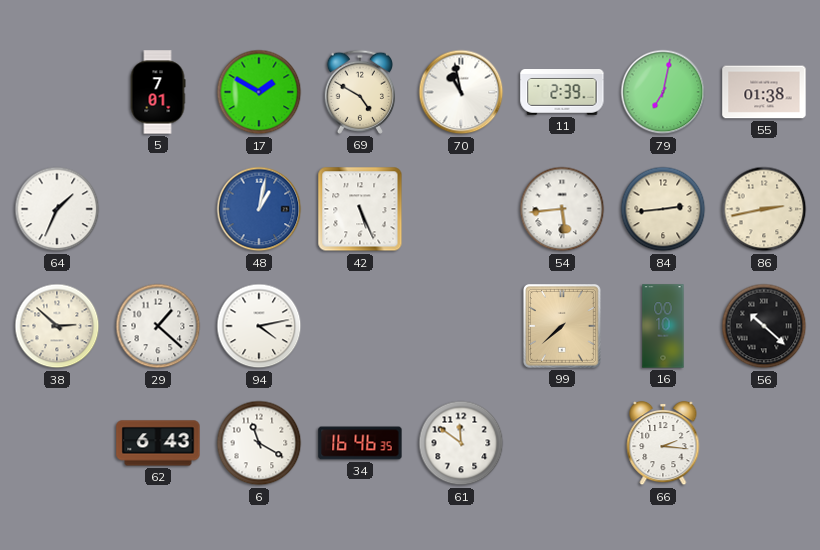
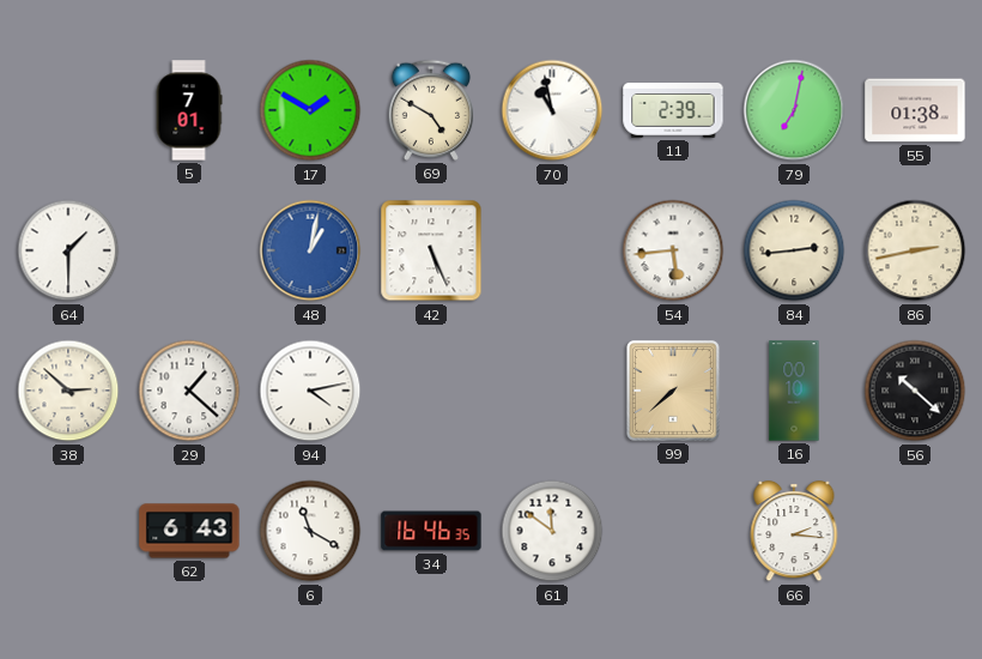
64: 1:34 -> 1:30
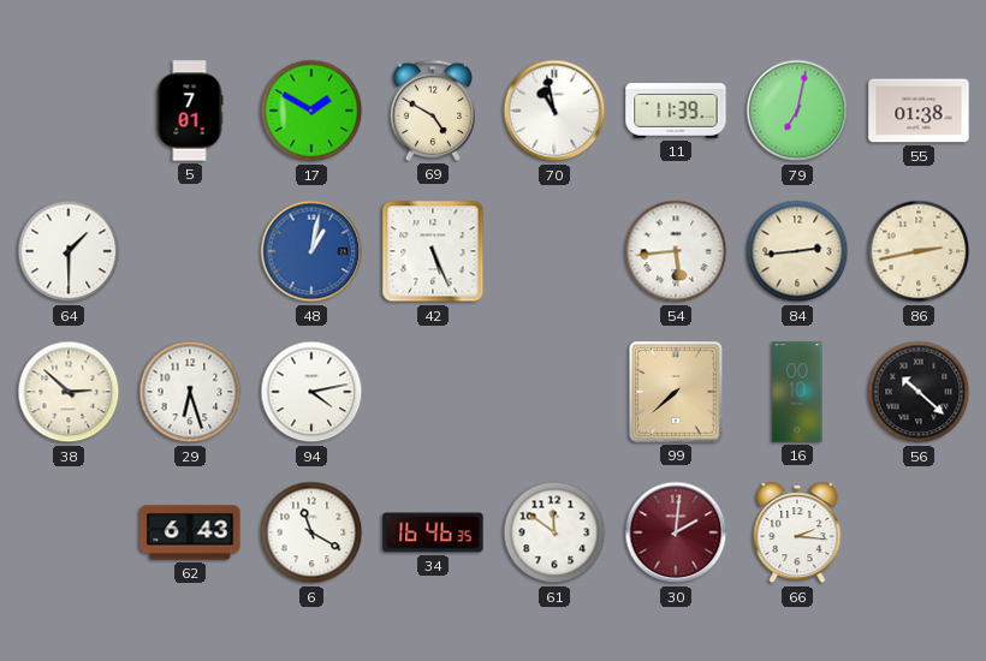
11: 2:39 -> 11:39
29: 1:22 -> 6:27
30: none -> 2:01
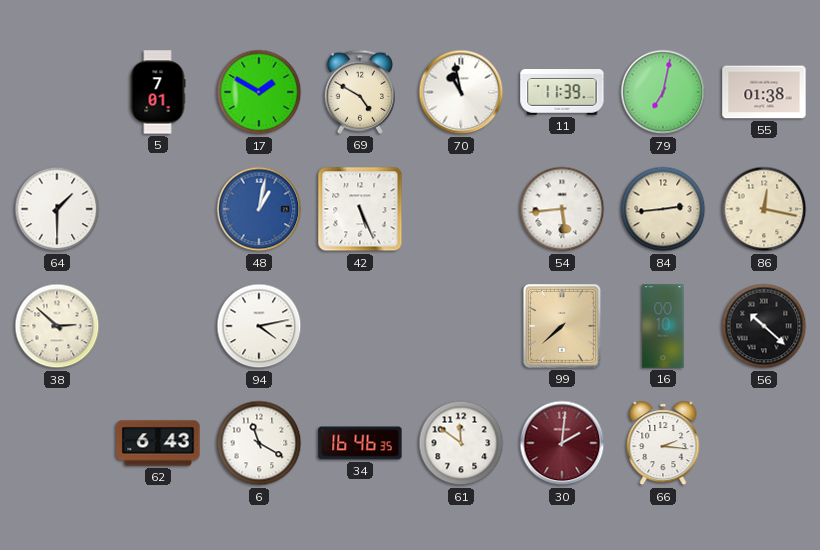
86: 2:43 -> 12:17
29: 6:27 -> none
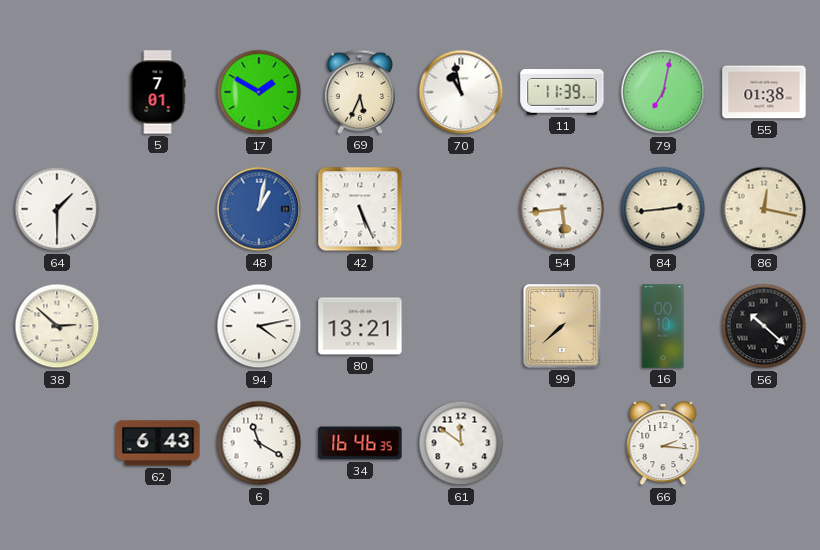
69: 4:50 -> 5:34
80: none -> 13:21
30: 2:01 -> none
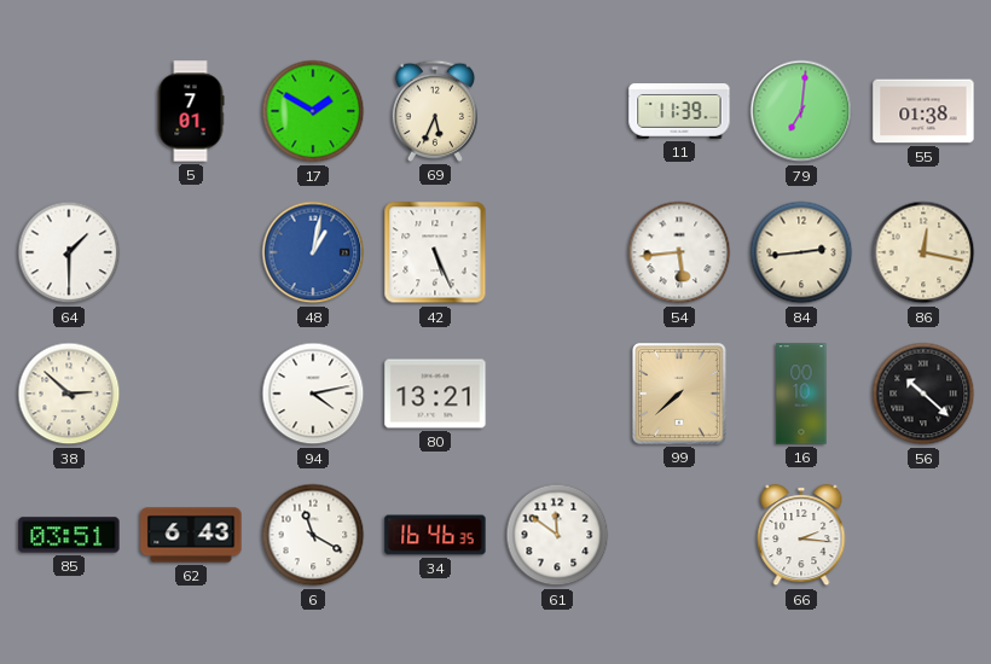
70: 10:58 -> none
79: 7:02 -> 7:01
85: none -> 03:51
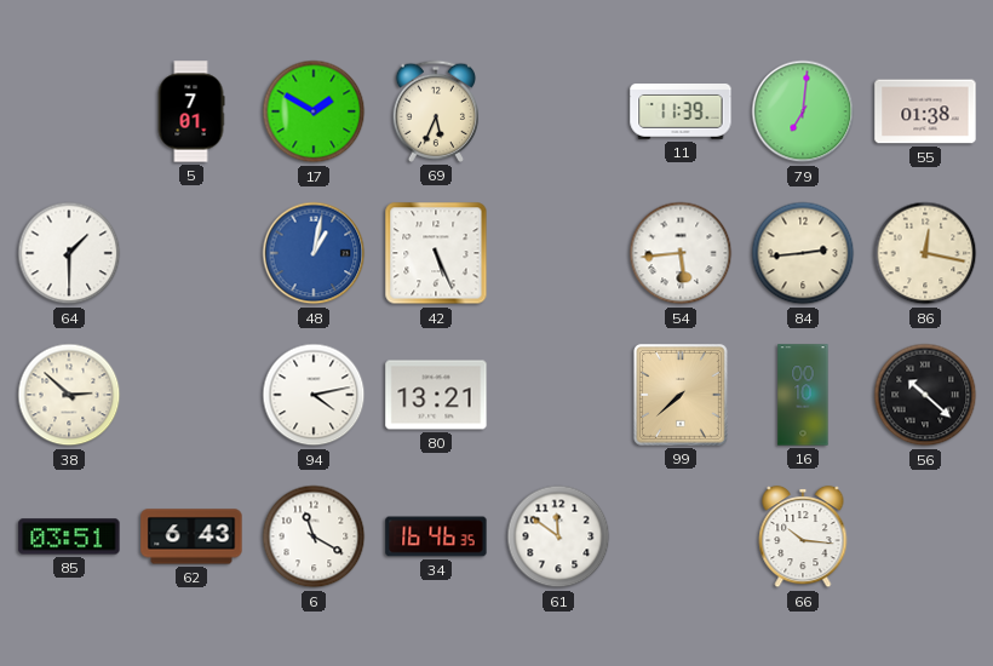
66: 2:16 -> 10:16
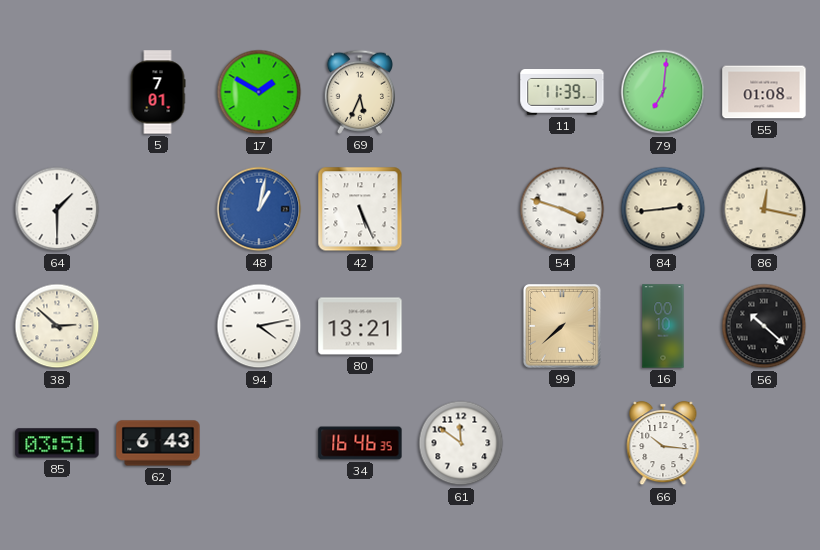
55: 01:38 -> 01:08
54: 5:44 -> 3:48
6: 11:20 -> none
